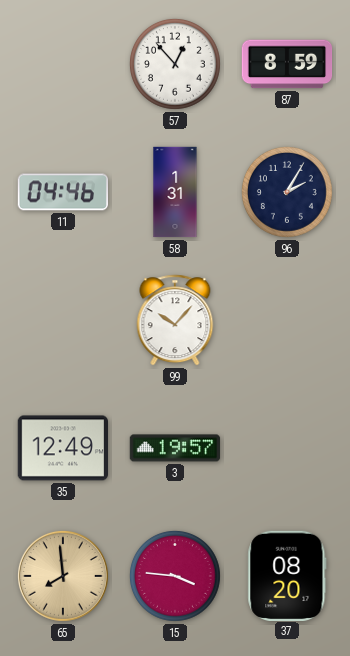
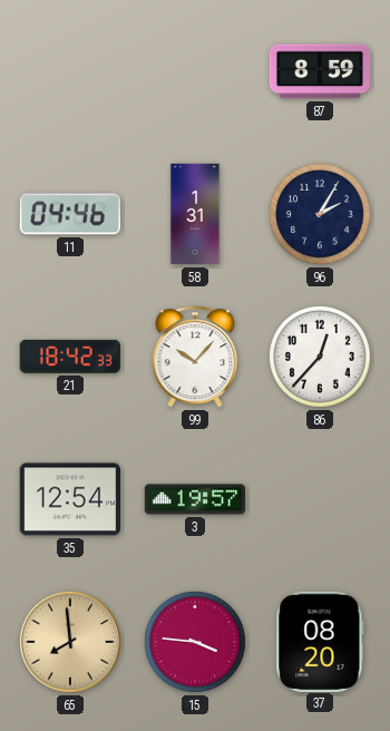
57: 12:53 -> none
21: none -> 18:42
86: none -> 12:37
35: 12:49 -> 12:54
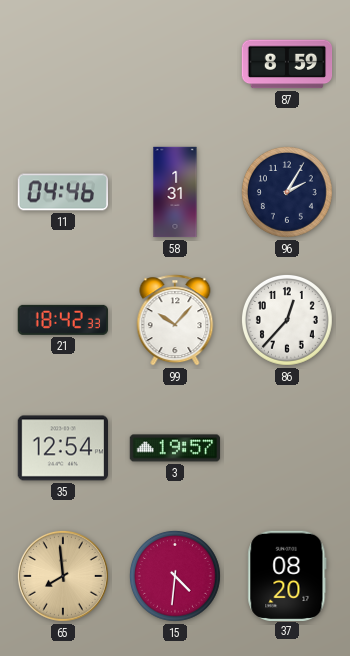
15: 3:46 -> 4:31
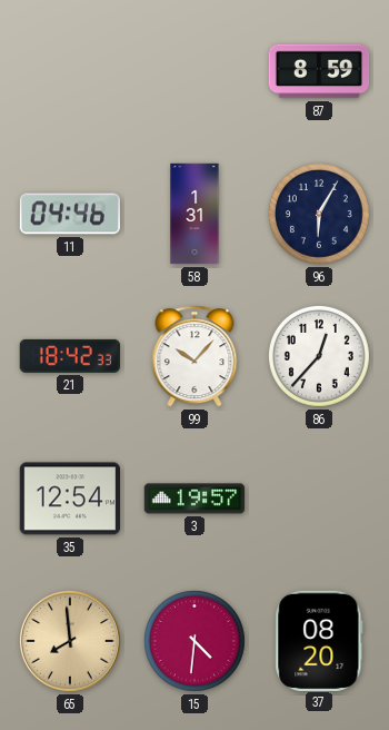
96: 2:05 -> 6:05
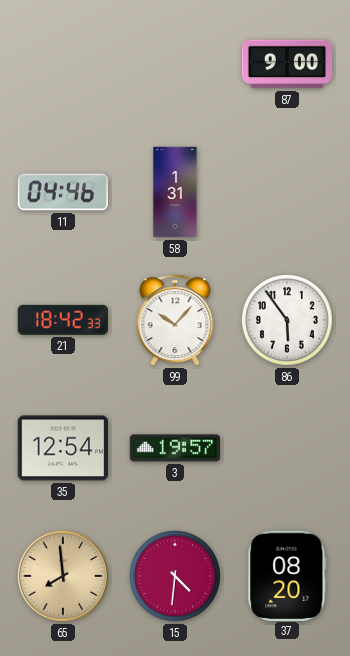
87: 8:59 -> 9:00
96: 6:05 -> none
86: 12:37 -> 5:54
